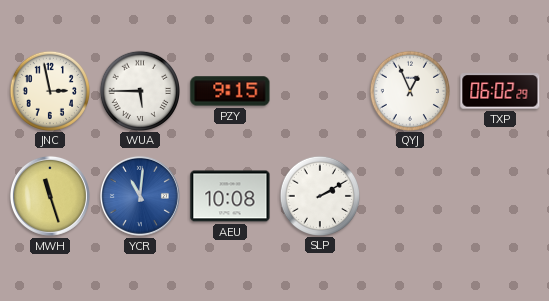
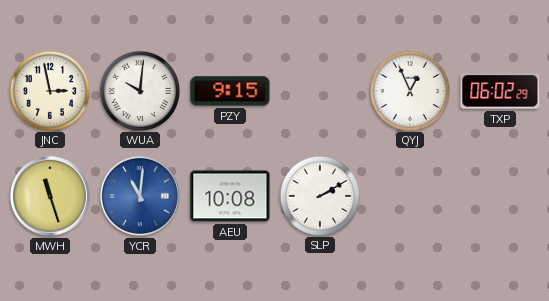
WUA: 5:45 -> 10:01
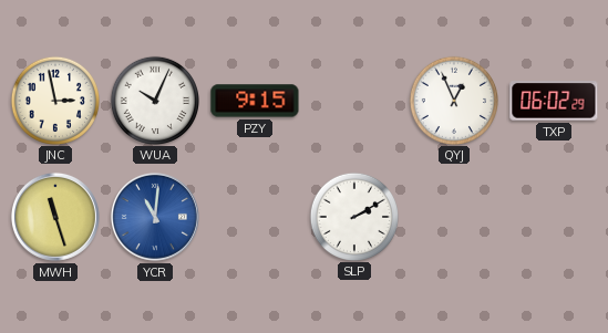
WUA: 10:01 -> 10:04
AEU: 10:08 -> none
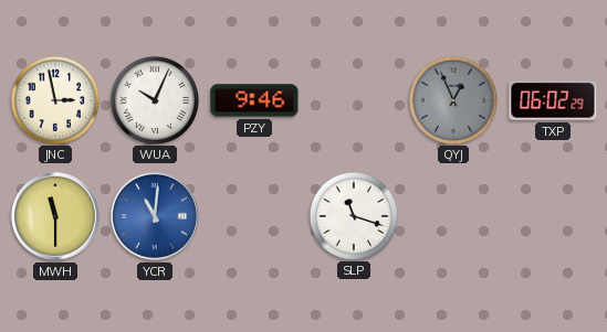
PZY: 9:15 -> 9:46
QYJ dial: white -> grey
MWH: 11:27 -> 11:30
SLP: 2:10 -> 11:18
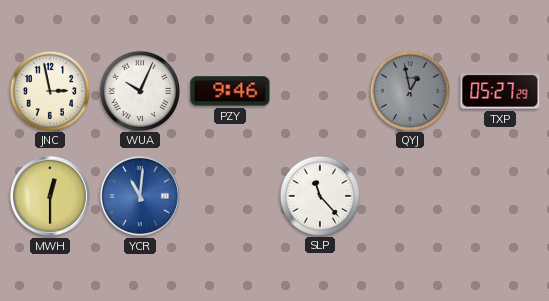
QYJ: 12:56 -> 12:58
TXP: 06:02 -> 05:27
MWH: 11:30 -> 12:30
SLP: 11:18 -> 11:23
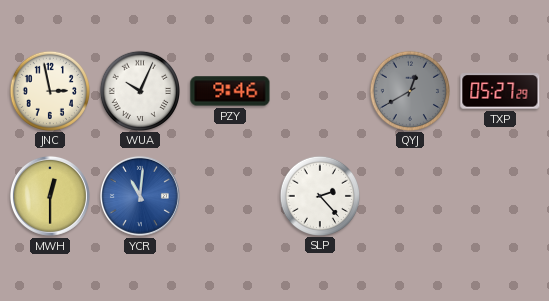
QYJ: 12:58 -> 12:40
SLP: 11:23 -> 2:23
